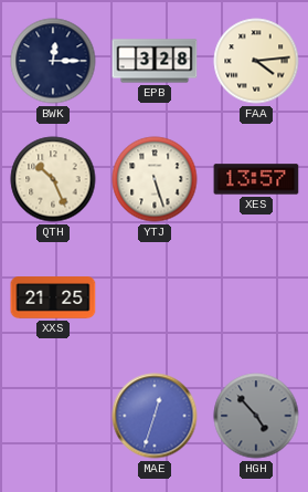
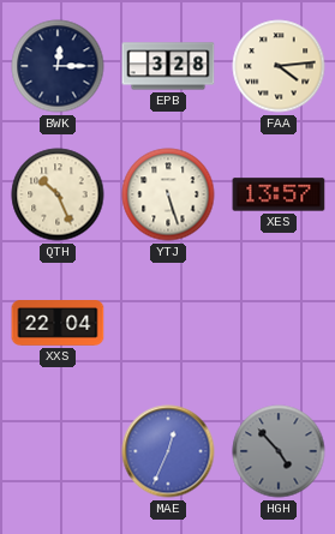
XXS: 21:25 -> 22:04
MAE: 12:33 -> 12:34
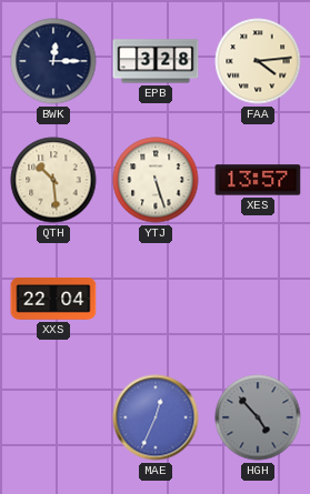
QTH: 10:26 -> 10:29
